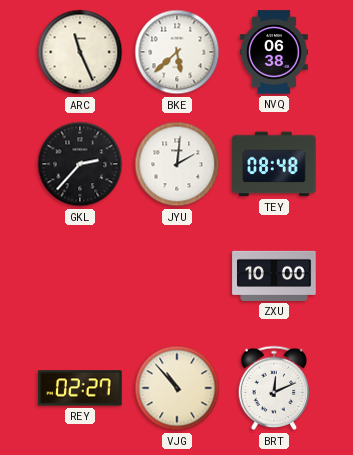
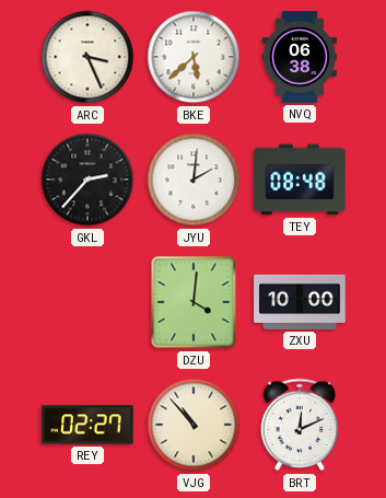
ARC: 11:26 -> 3:26
DZU: none -> 4:01
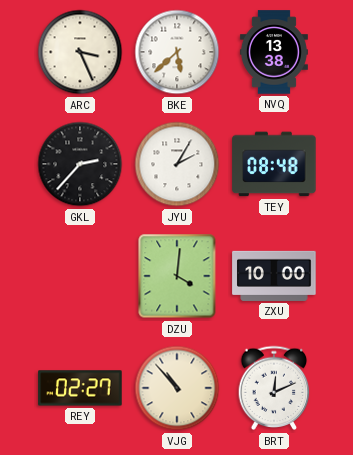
NVQ: 06:38 -> 13:38
JYU: 2:01 -> 2:05
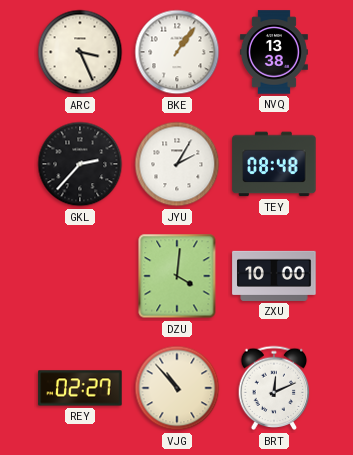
BKE: 5:38 -> 1:06
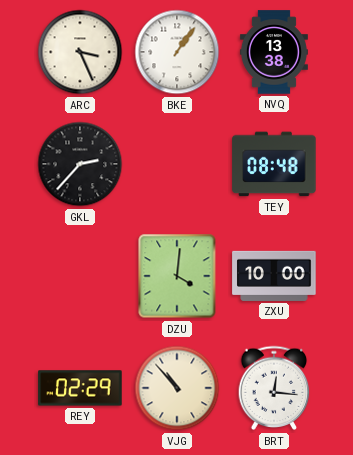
JYU: 2:05 -> none
REY: 02:27 -> 02:29
BRT: 12:11 -> 12:16
